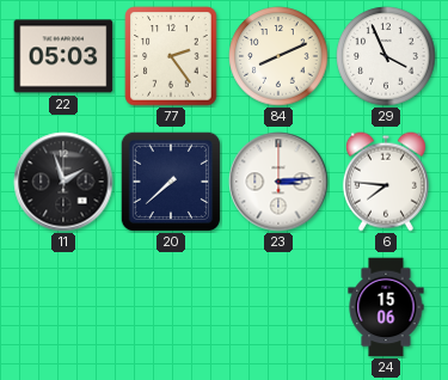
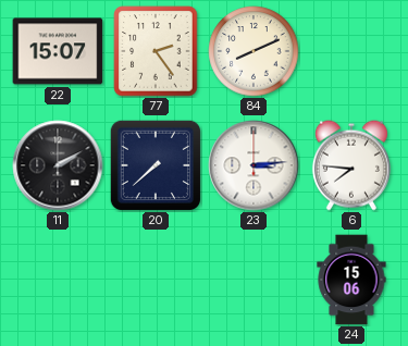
22: 05:03 -> 15:07
29: 3:56 -> none
11: 1:57 -> 2:10
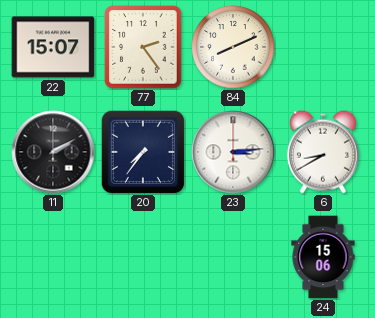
20: 7:38 -> 7:36
6: 7:46 -> 8:40
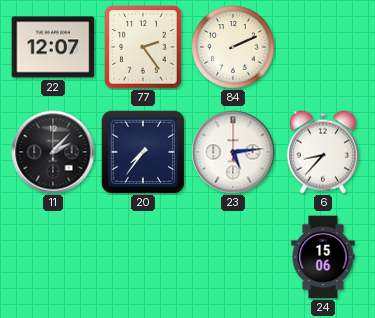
22: 15:07 -> 12:07
84: 8:11 -> 2:11
11: 2:10 -> 2:07
23: 3:14 -> 5:14
6: 8:40 -> 8:37
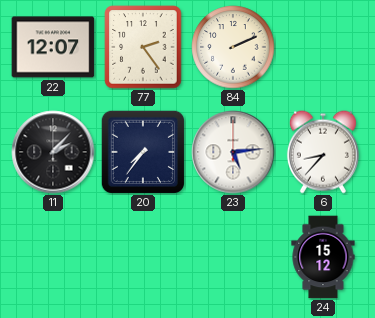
24: 15:06 -> 15:12
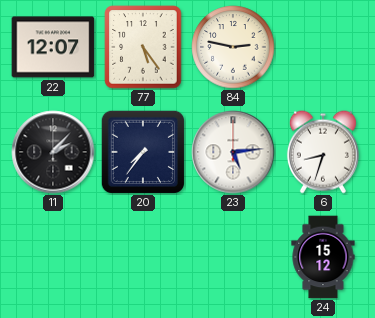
77: 2:24 -> 5:24
84: 2:11 -> 2:47
6: 8:37 -> 8:33
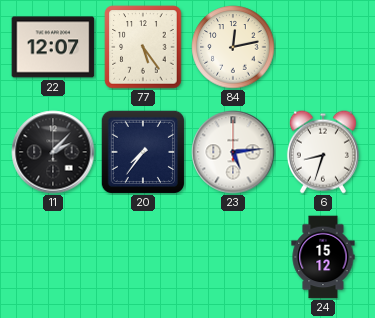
84: 2:47 -> 12:13
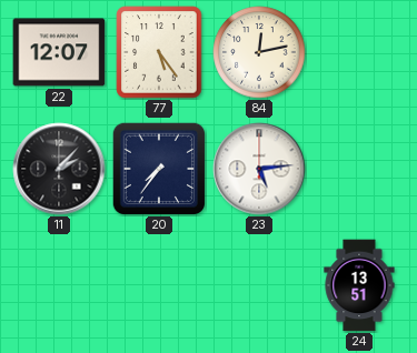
6: 8:33 -> none
24: 15:12 -> 13:51
